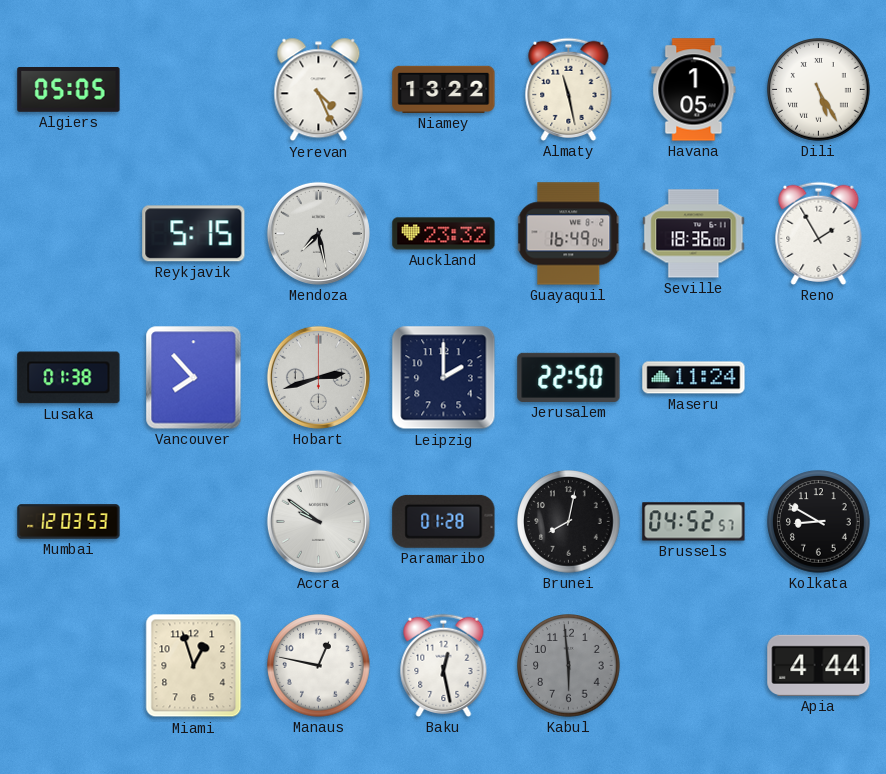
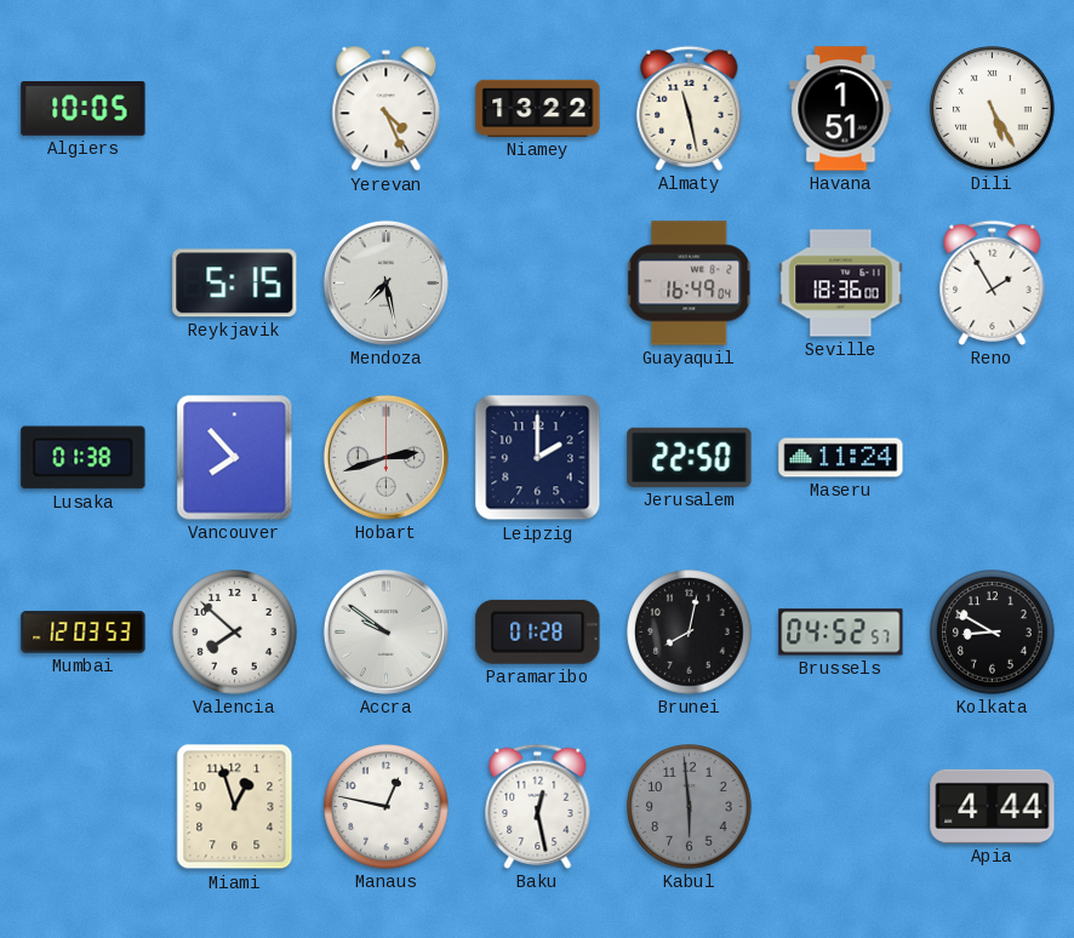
Algiers: 05:05 -> 10:05
Havana: 1:05 -> 1:51
Auckland: 23:32 -> none
Valencia: none -> 7:52
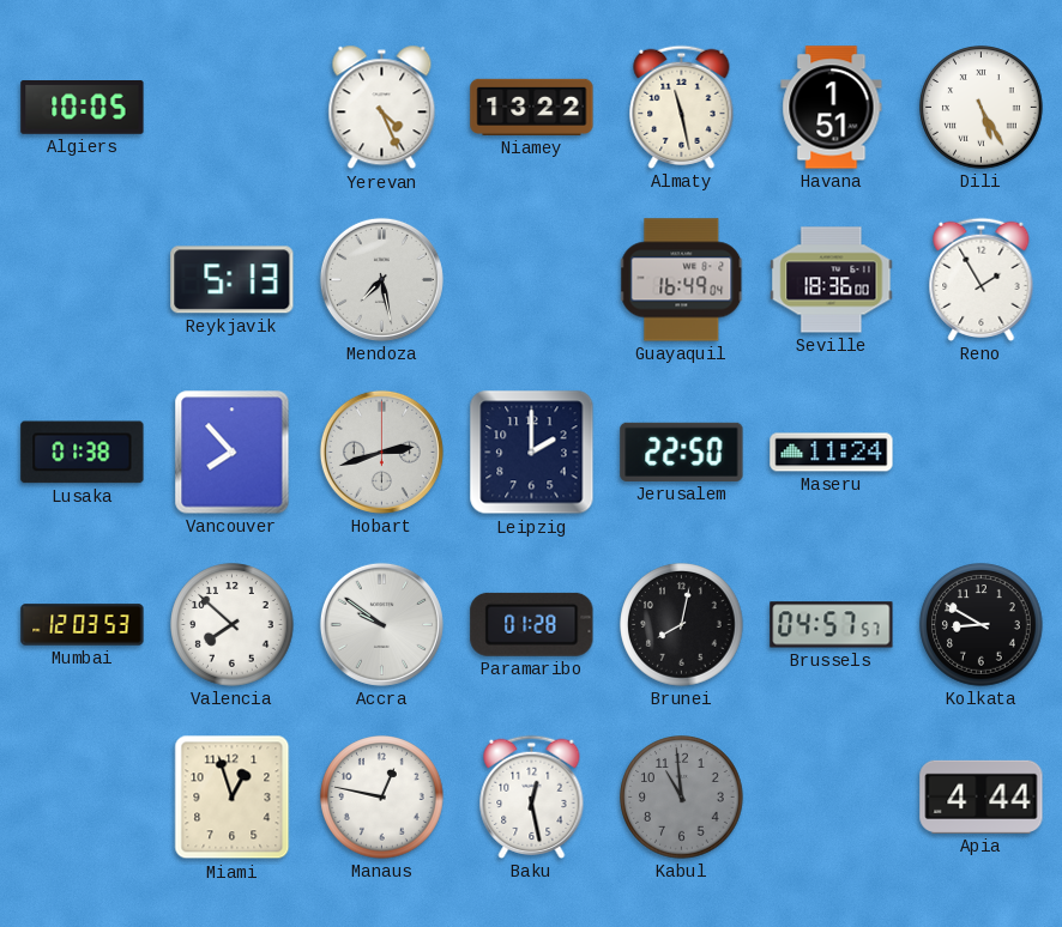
Reykjavik: 5:15 -> 5:13
Brussels: 04:52 -> 04:57
Kabul: 5:59 -> 10:59
